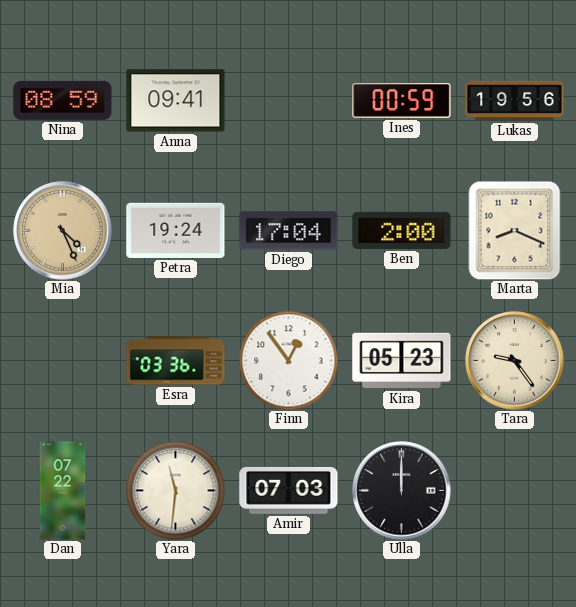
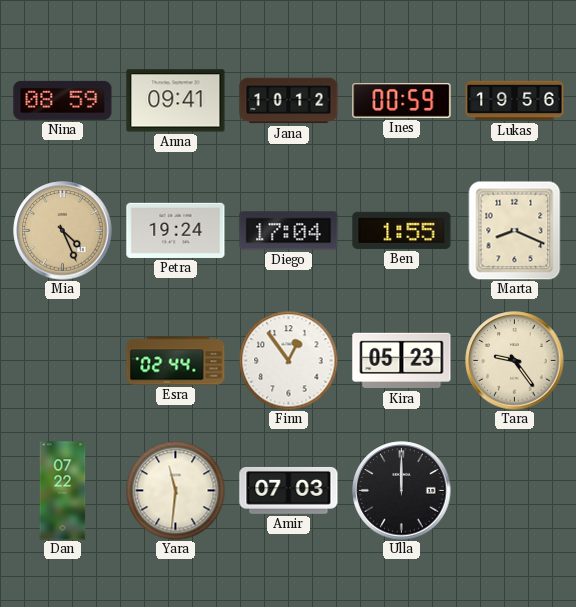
Jana: none -> 10:12
Ben: 2:00 -> 1:55
Esra: 03:36 -> 02:44
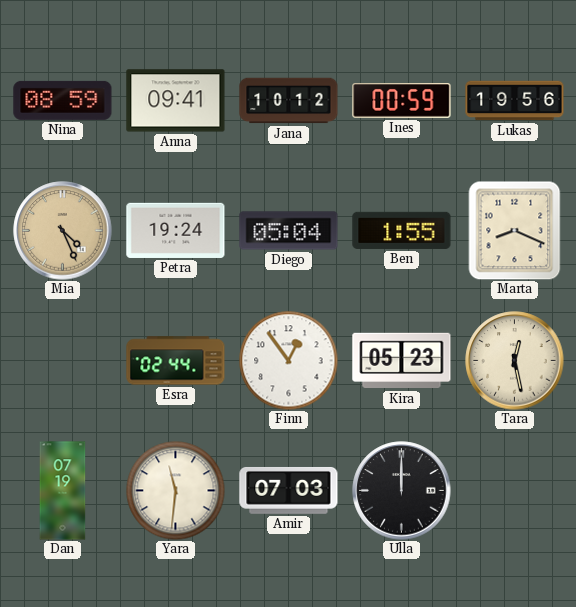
Diego: 17:04 -> 05:04
Tara: 9:24 -> 12:28
Dan: 07:22 -> 07:19
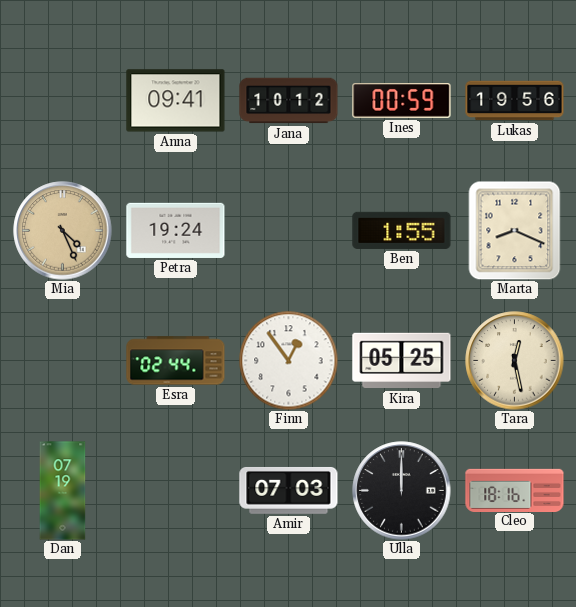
Nina: 08:59 -> none
Diego: 05:04 -> none
Kira: 05:23 -> 05:25
Yara: 11:31 -> none
Cleo: none -> 18:16
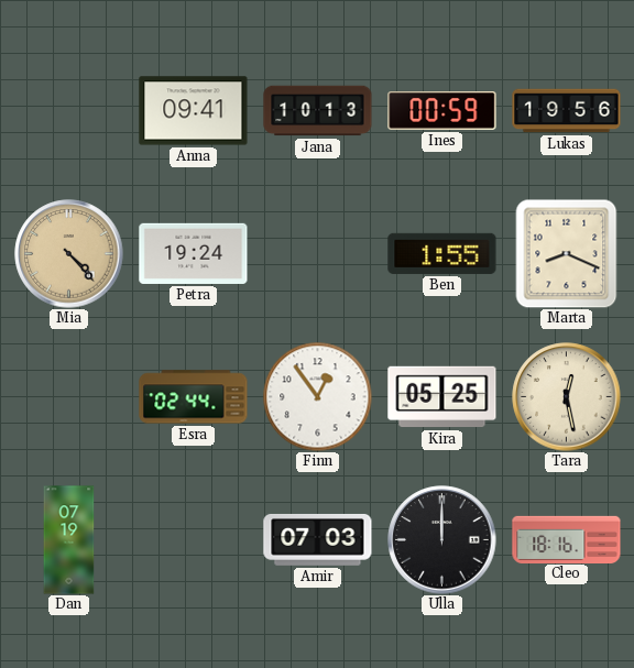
Jana: 10:12 -> 10:13
Mia: 4:26 -> 4:23
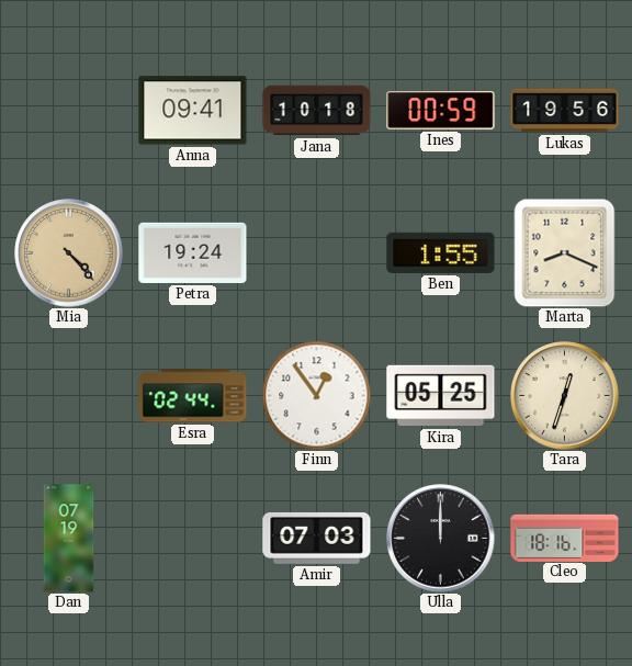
Jana: 10:13 -> 10:18
Tara: 12:28 -> 12:33
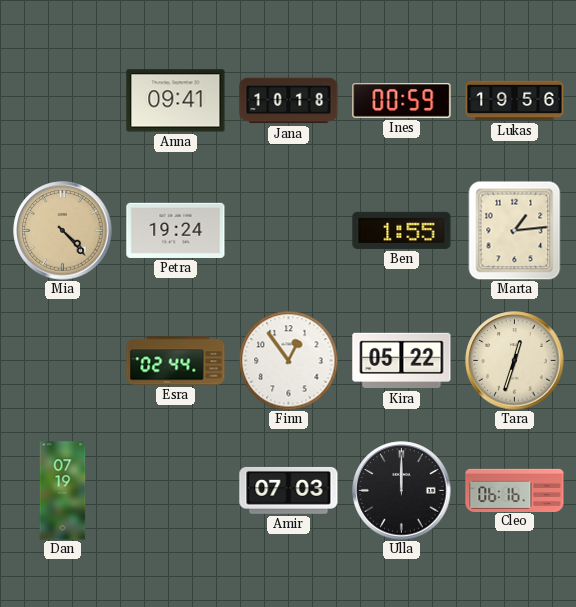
Marta: 8:19 -> 1:14
Kira: 05:25 -> 05:22
Cleo: 18:16 -> 06:16
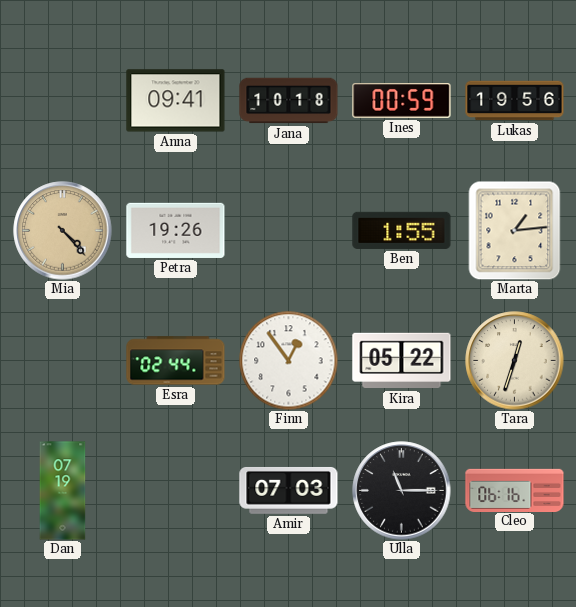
Petra: 19:24 -> 19:26
Ulla: 12:00 -> 11:15
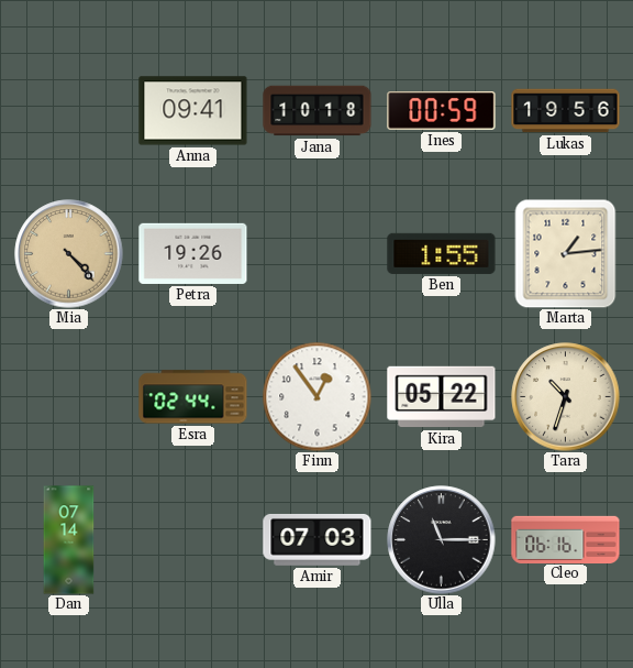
Tara: 12:33 -> 10:33
Dan: 07:19 -> 07:14
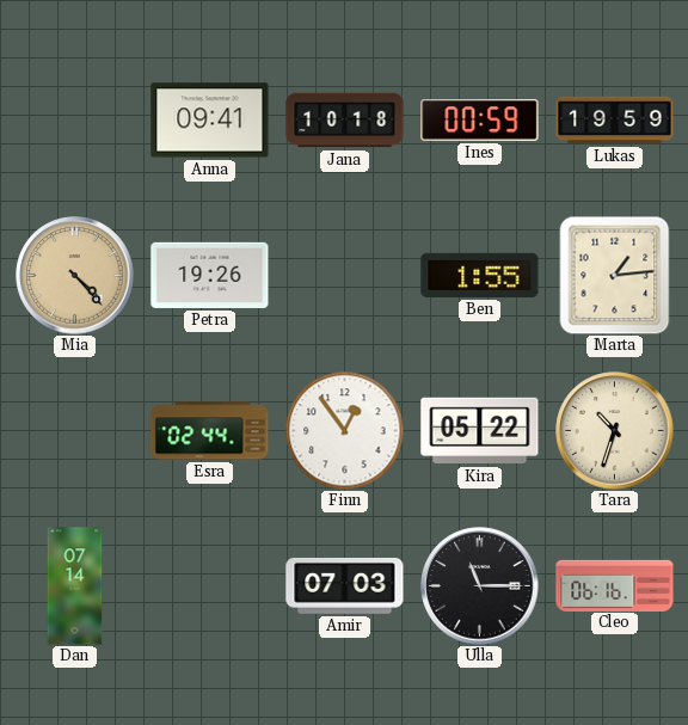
Lukas: 19:56 -> 19:59
